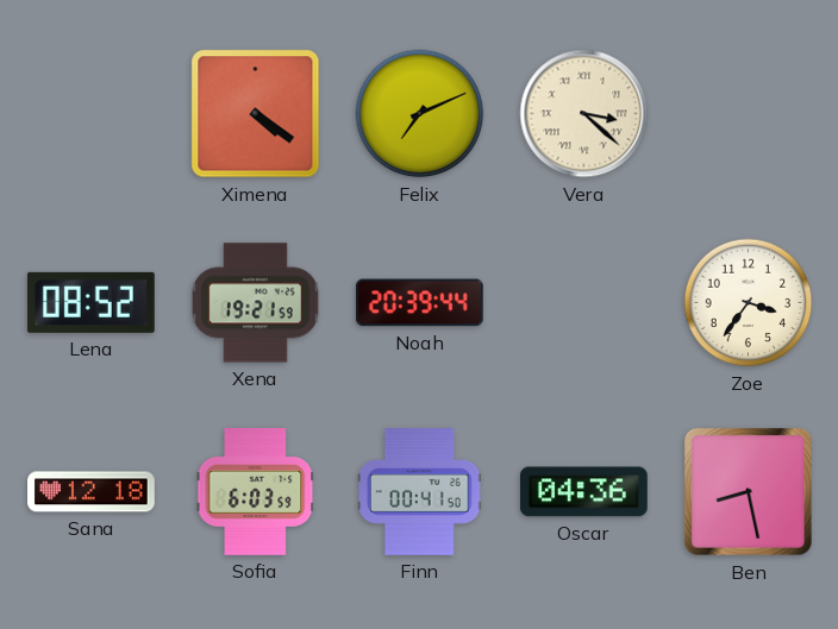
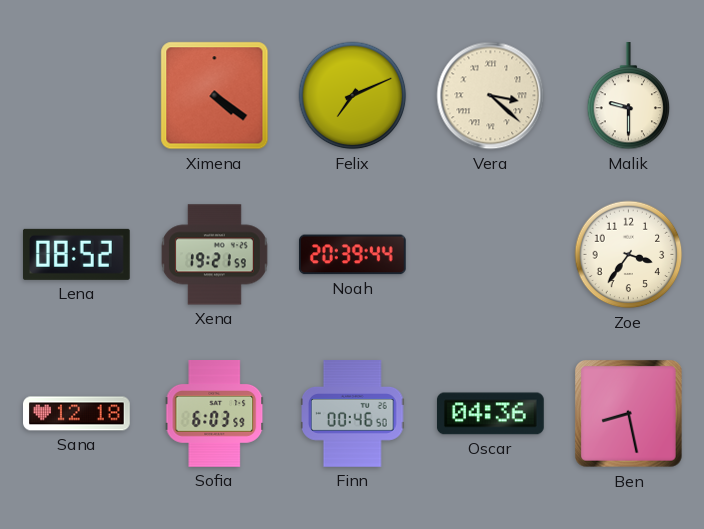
Malik: none -> 9:30
Finn: 00:41 -> 00:46
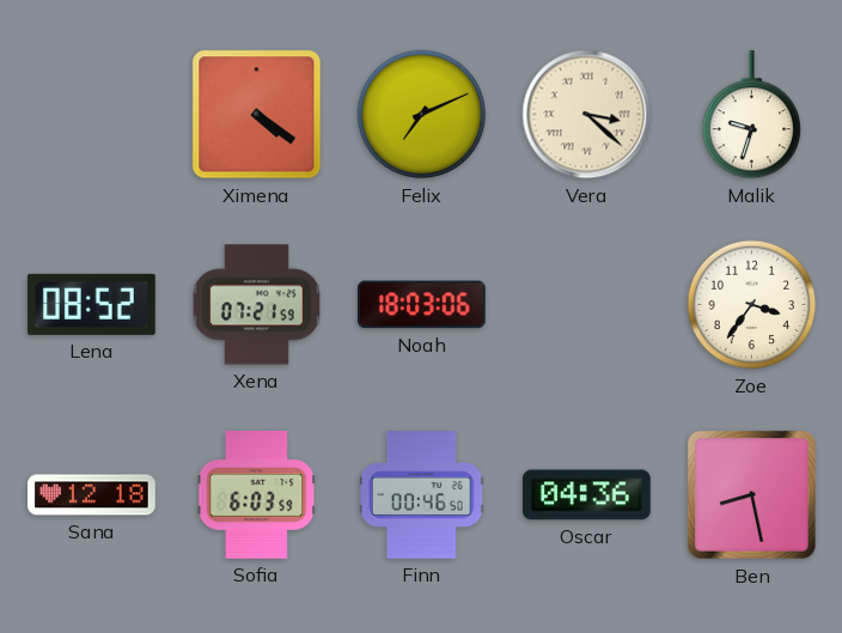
Malik: 9:30 -> 9:33
Xena: 19:21 -> 07:21
Noah: 20:39 -> 18:03
